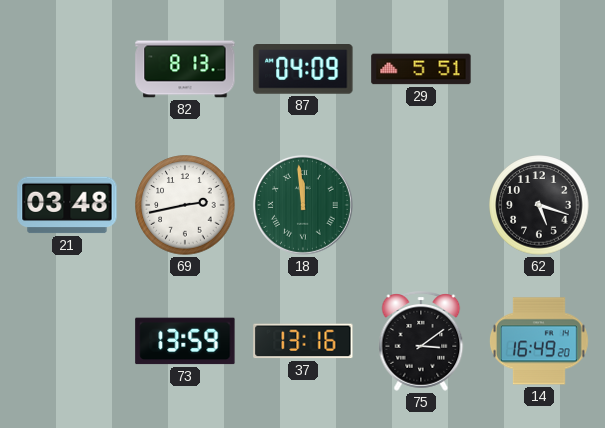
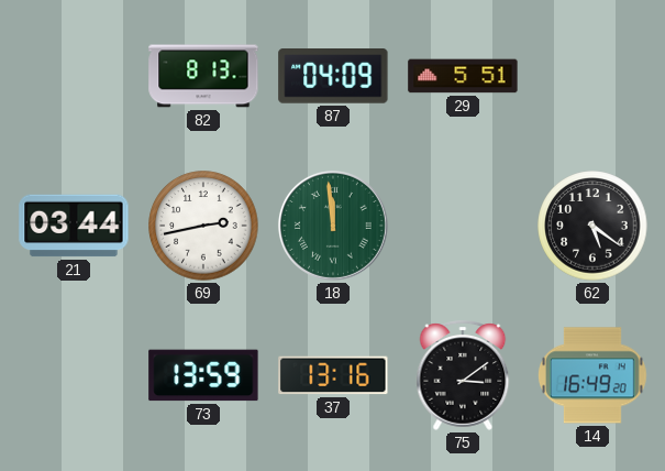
21: 03:48 -> 03:44
62: 5:18 -> 5:21
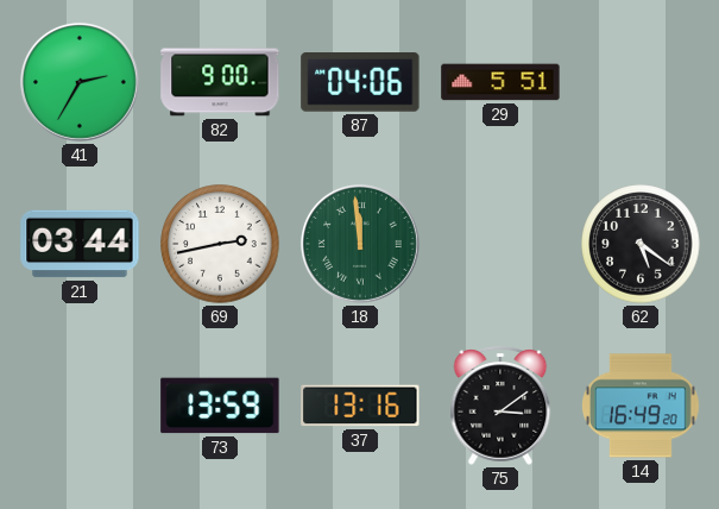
41: none -> 2:35
82: 8:13 -> 9:00
87: 04:09 -> 04:06
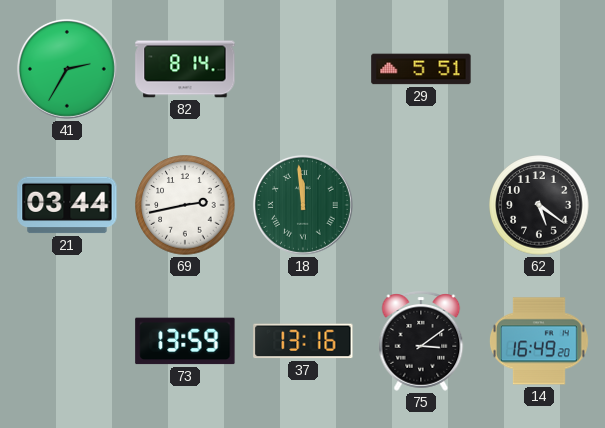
82: 9:00 -> 8:14
87: 04:06 -> none
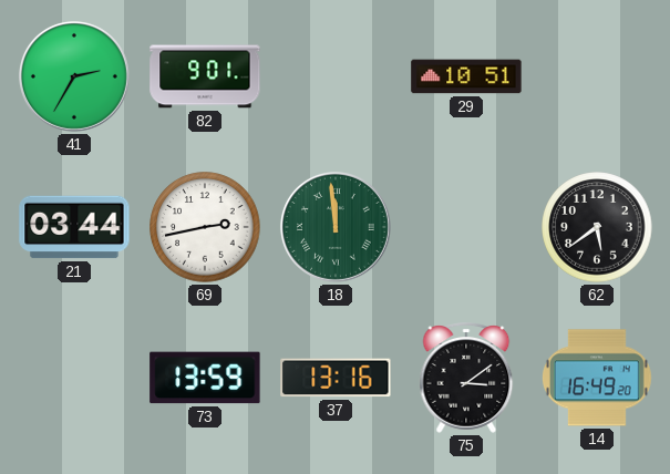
82: 8:14 -> 9:01
29: 5:51 -> 10:51
62: 5:21 -> 5:39
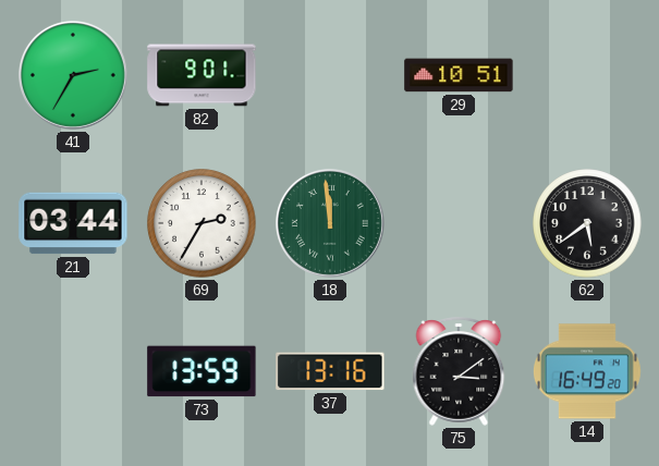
69: 2:43 -> 2:35
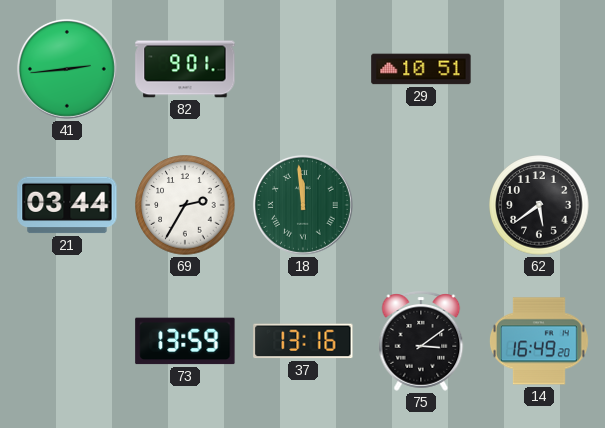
41: 2:35 -> 2:44
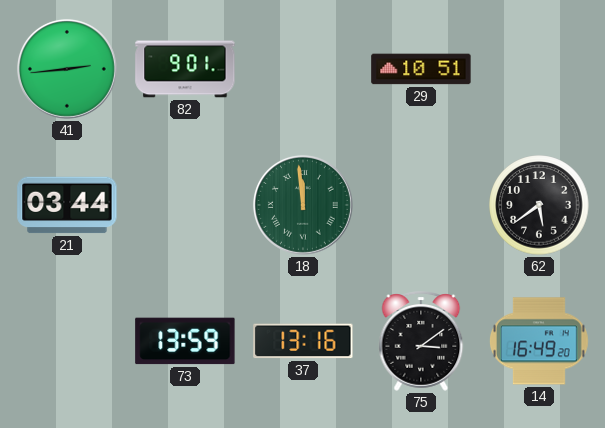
69: 2:35 -> none
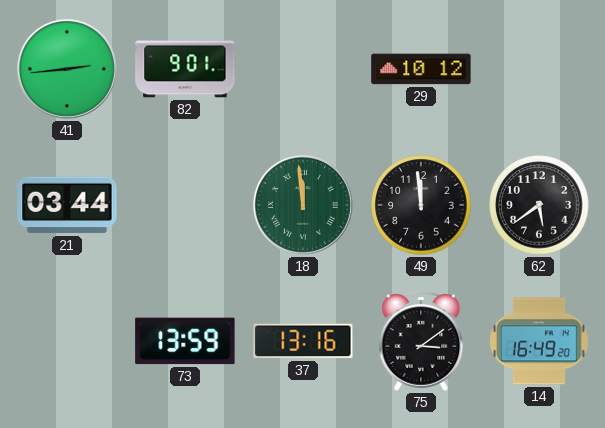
29: 10:51 -> 10:12
49: none -> 11:59
